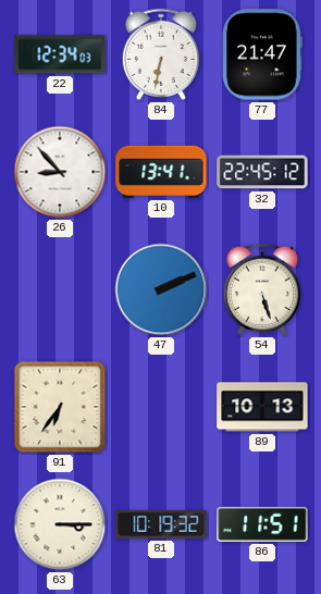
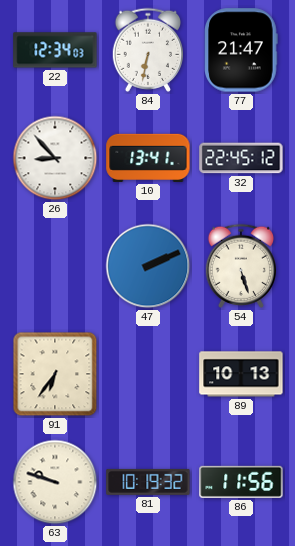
63: 3:15 -> 9:48
86: 11:51 -> 11:56
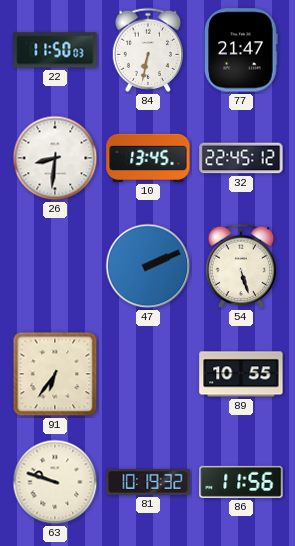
22: 12:34 -> 11:50
26: 8:53 -> 8:31
10: 13:41 -> 13:45
89: 10:13 -> 10:55
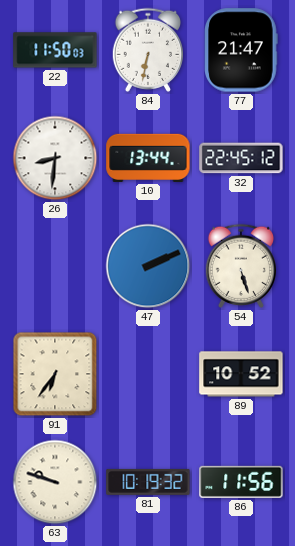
10: 13:45 -> 13:44
89: 10:55 -> 10:52
